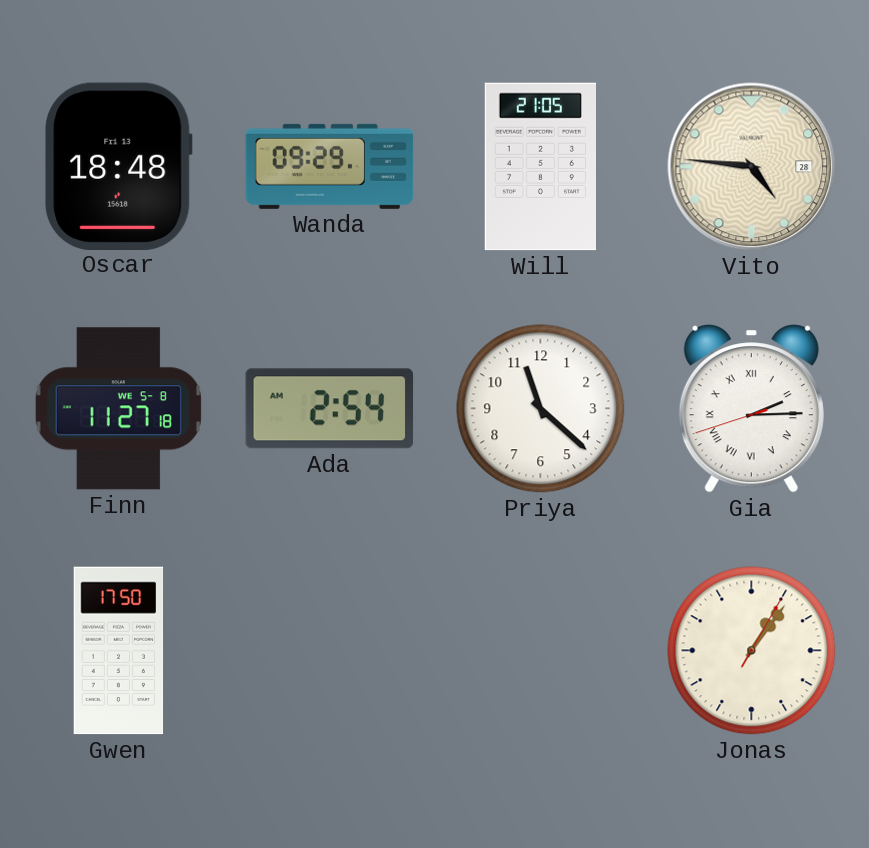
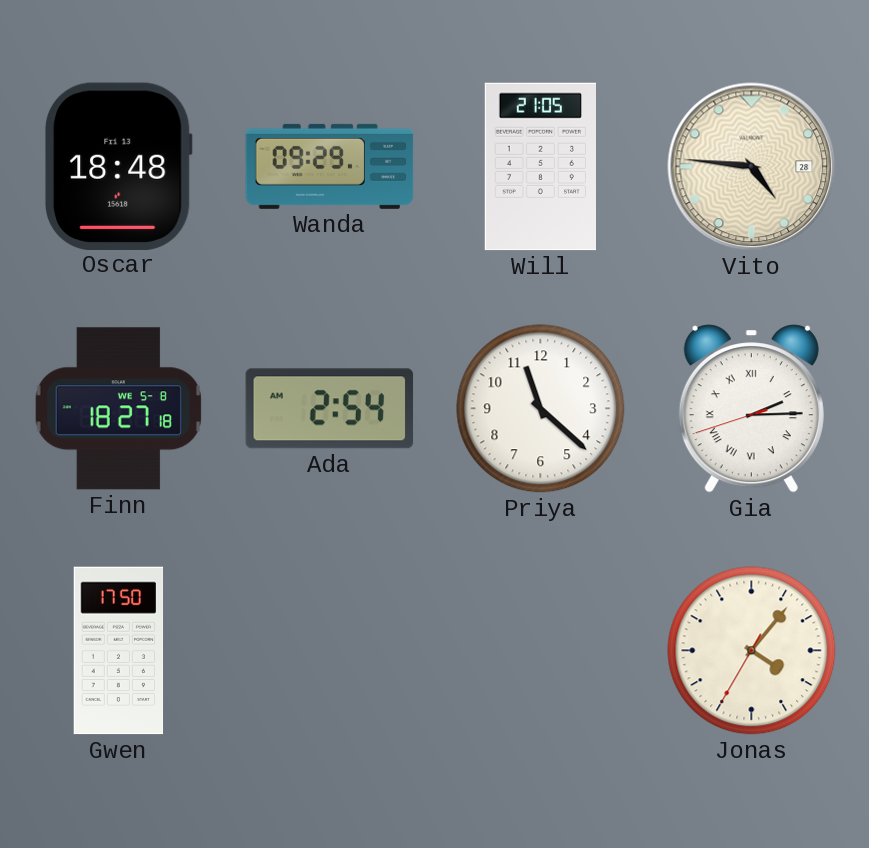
Finn: 11:27 -> 18:27
Jonas: 1:06 -> 4:06
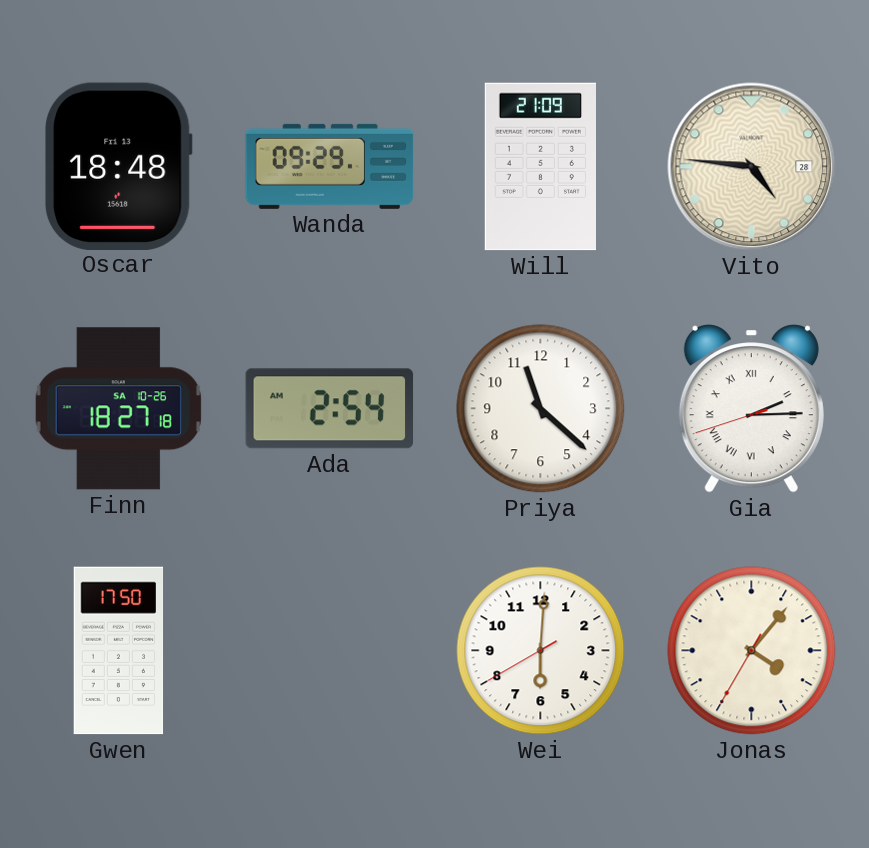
Will: 21:05 -> 21:09
Finn date: WE 5-8 -> SA 10-26
Wei: none -> 6:00
